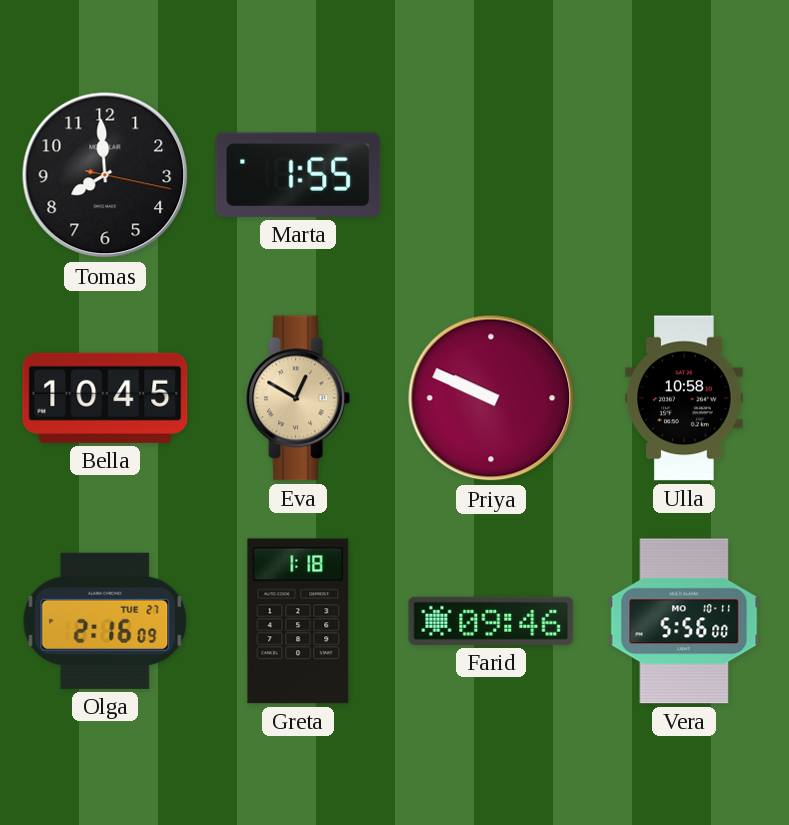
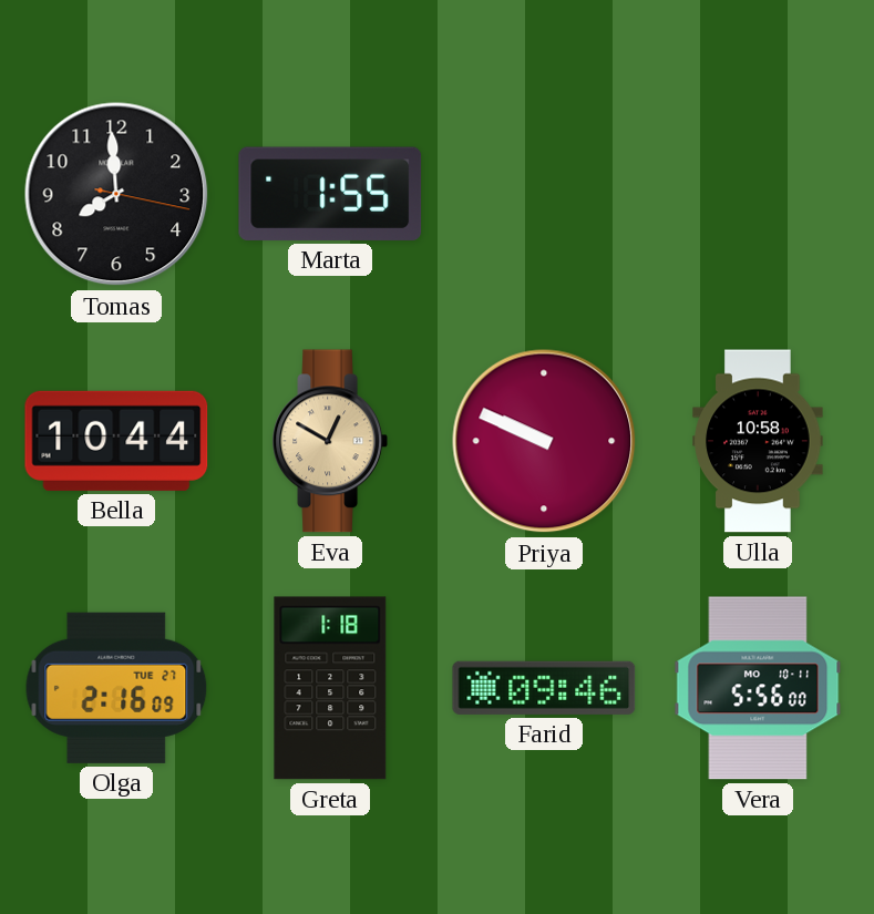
Bella: 10:45 -> 10:44
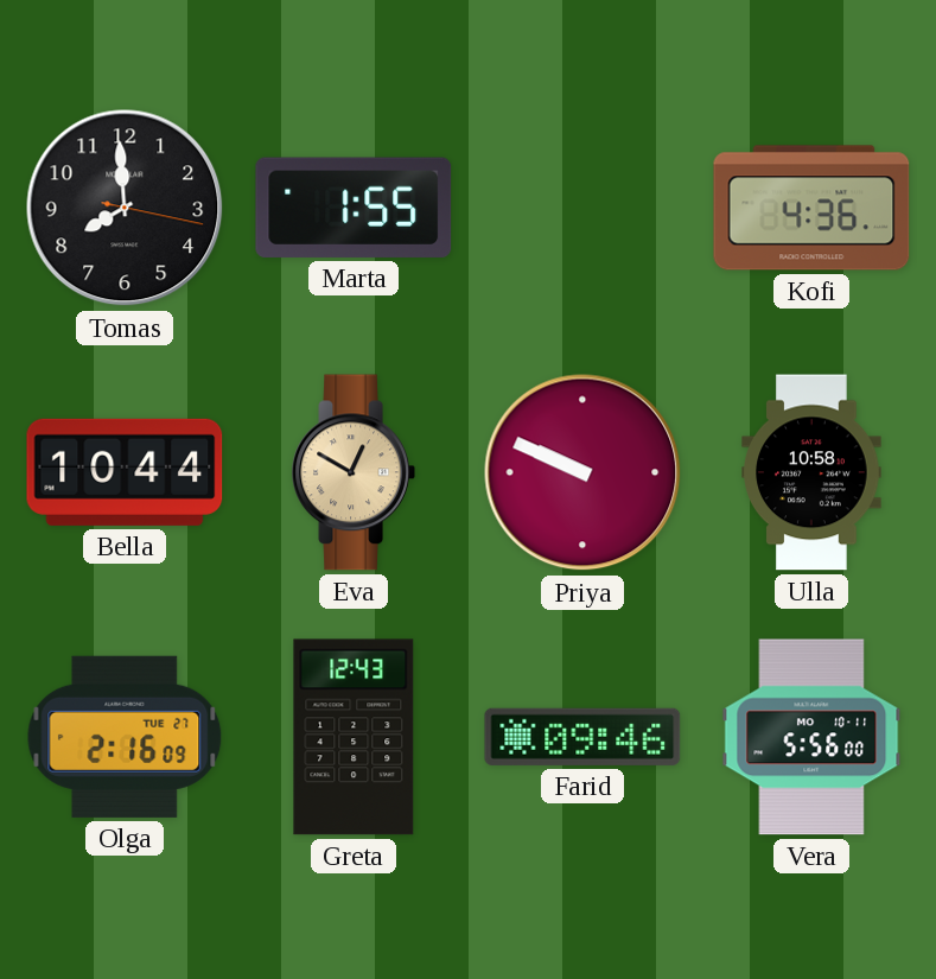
Kofi: none -> 4:36
Greta: 1:18 -> 12:43
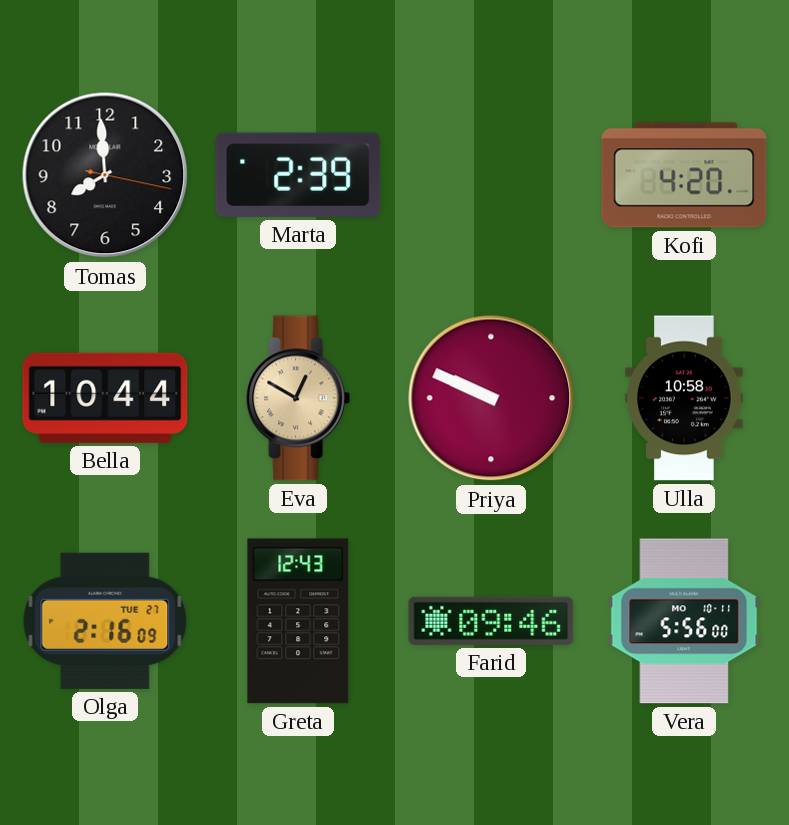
Marta: 1:55 -> 2:39
Kofi: 4:36 -> 4:20
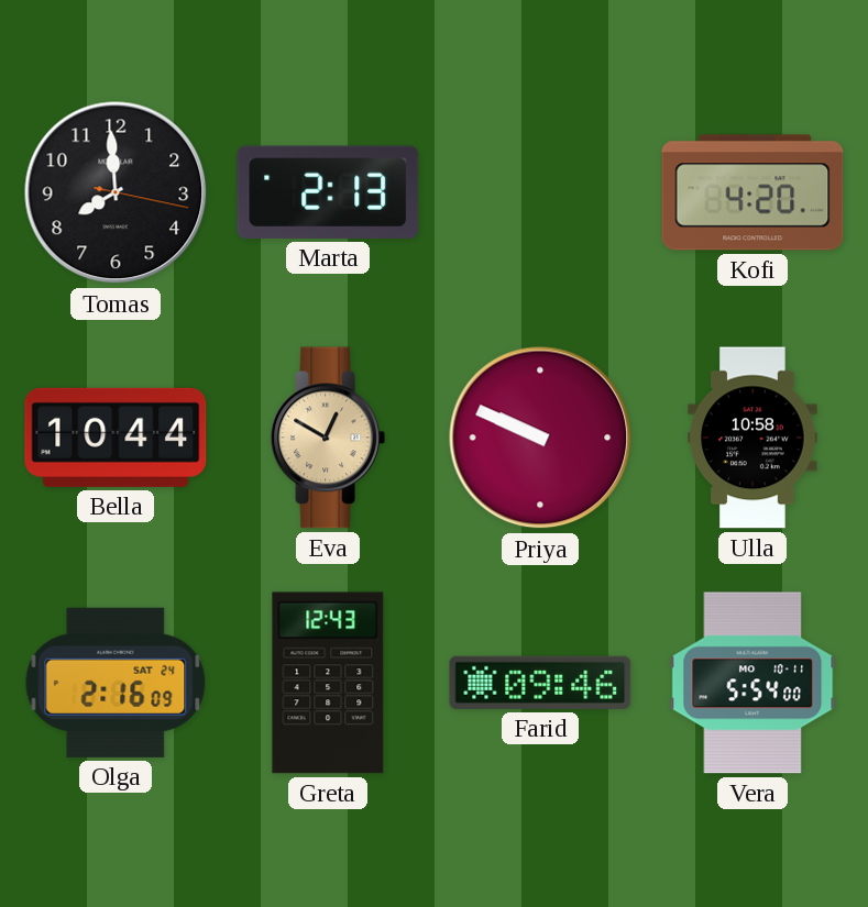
Marta: 2:39 -> 2:13
Olga date: TUE 27 -> SAT 24
Vera: 5:56 -> 5:54
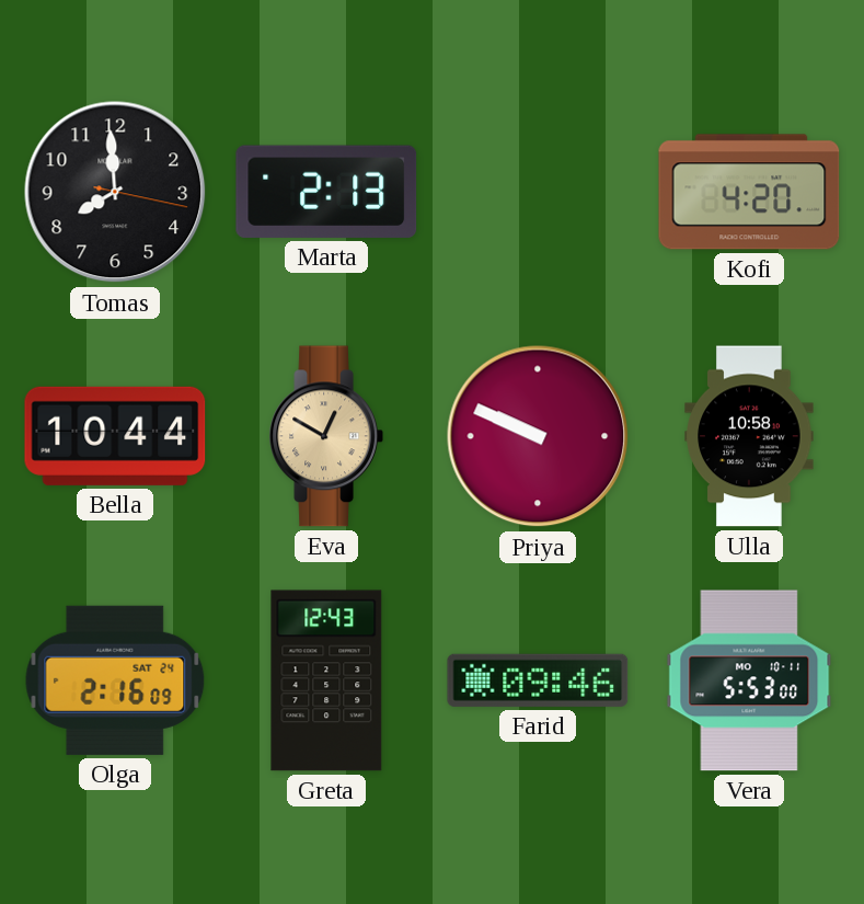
Vera: 5:54 -> 5:53
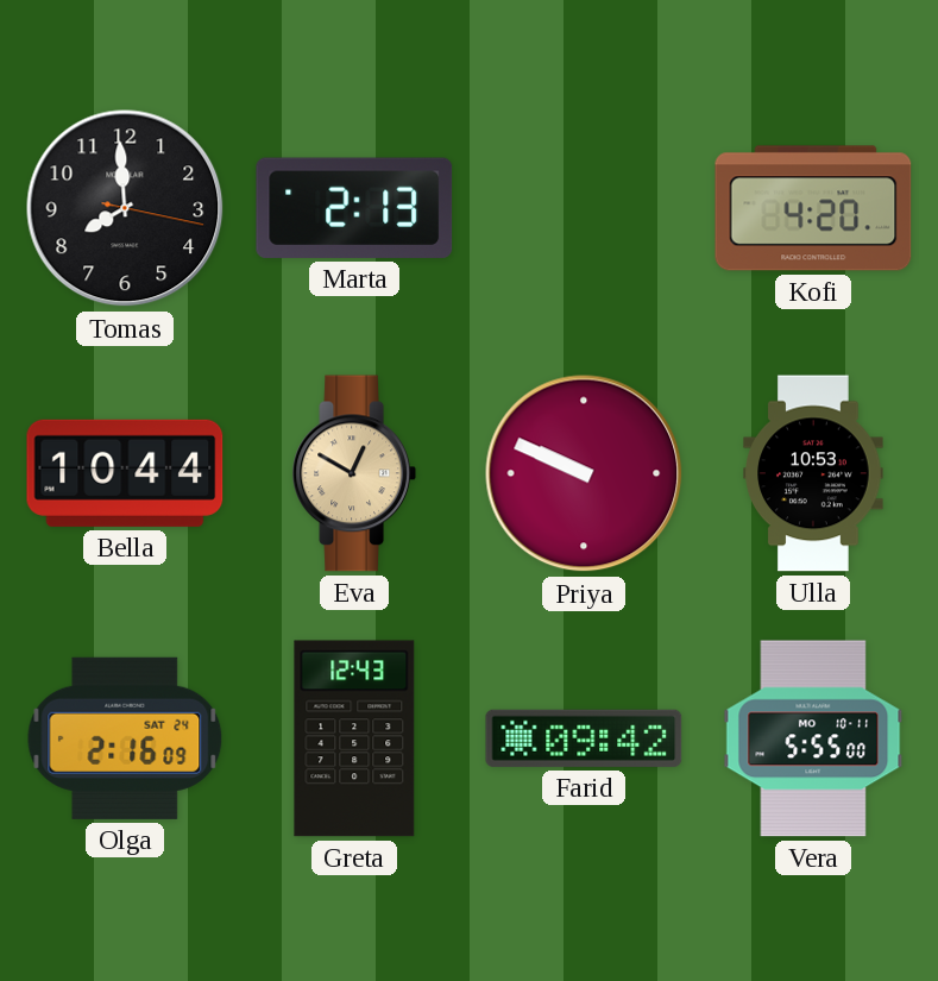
Ulla: 10:58 -> 10:53
Farid: 09:46 -> 09:42
Vera: 5:53 -> 5:55
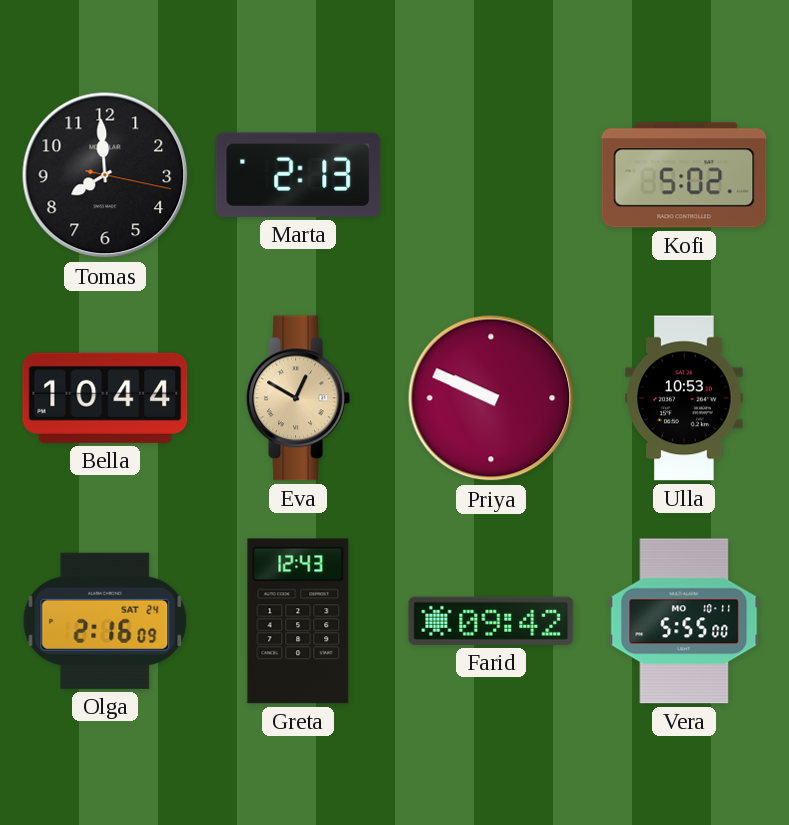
Kofi: 4:20 -> 5:02
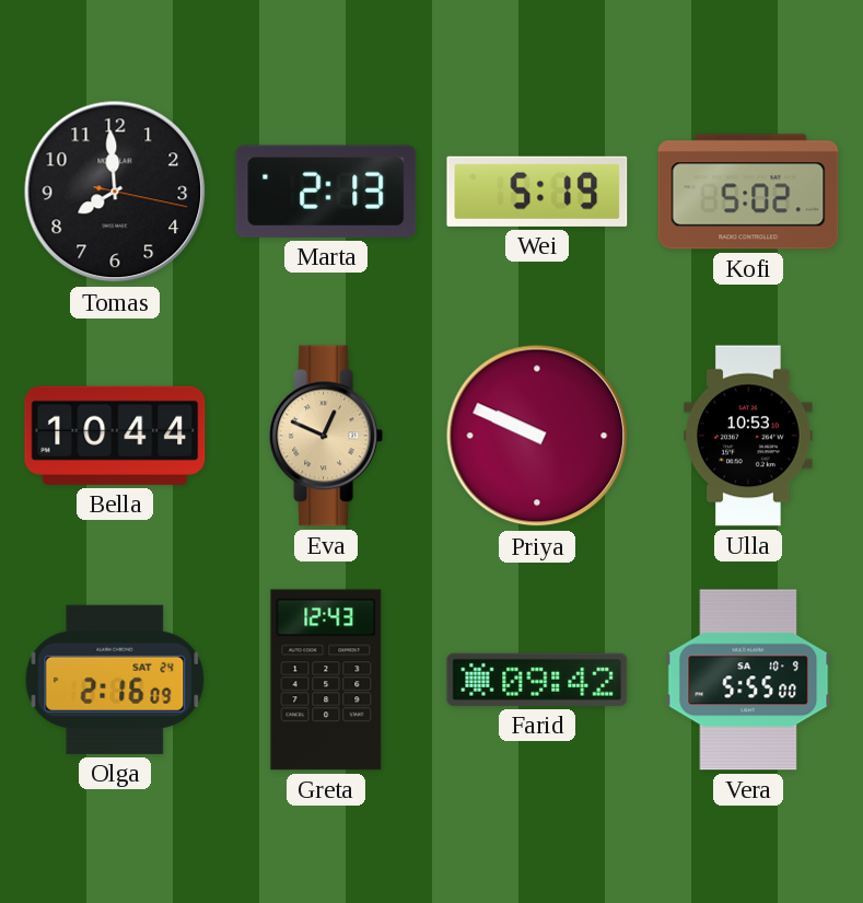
Wei: none -> 5:19
Eva: 12:50 -> 12:49
Vera date: MO 10-11 -> SA 10-9
